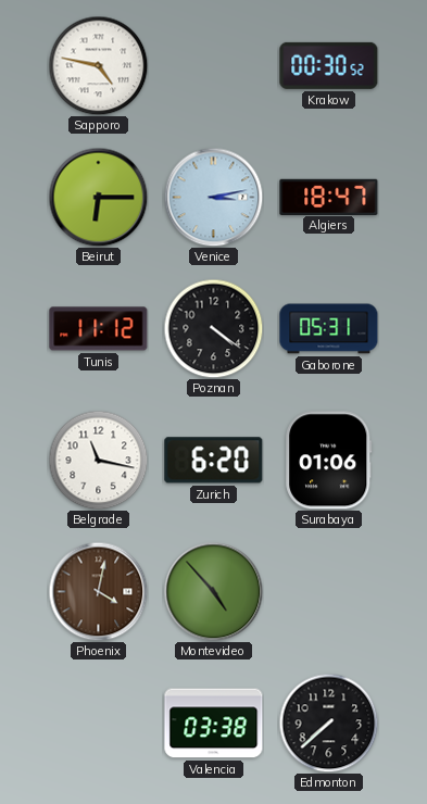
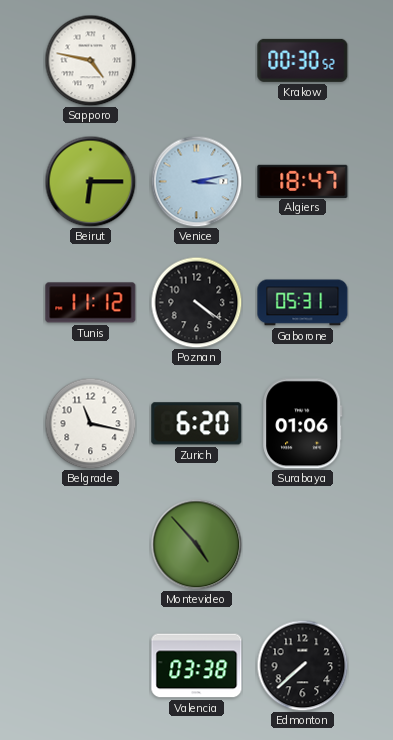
Phoenix: 4:02 -> none
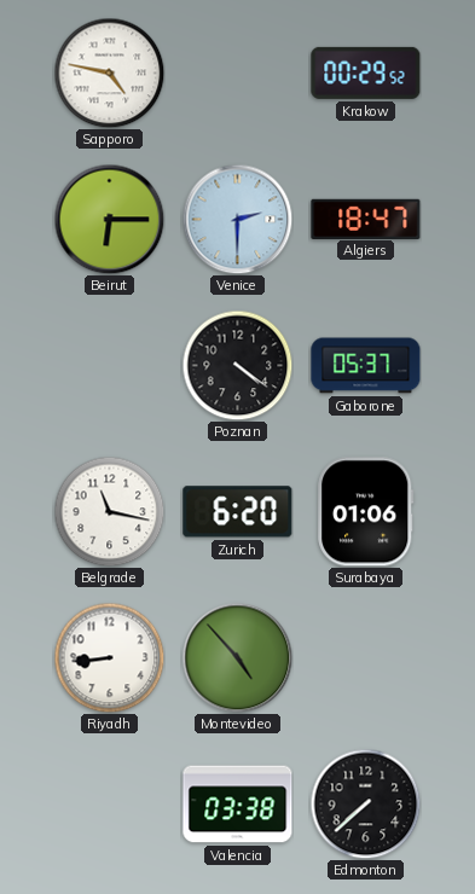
Krakow: 00:30 -> 00:29
Venice: 3:13 -> 2:30
Tunis: 11:12 -> none
Gaborone: 05:31 -> 05:37
Riyadh: none -> 8:44
